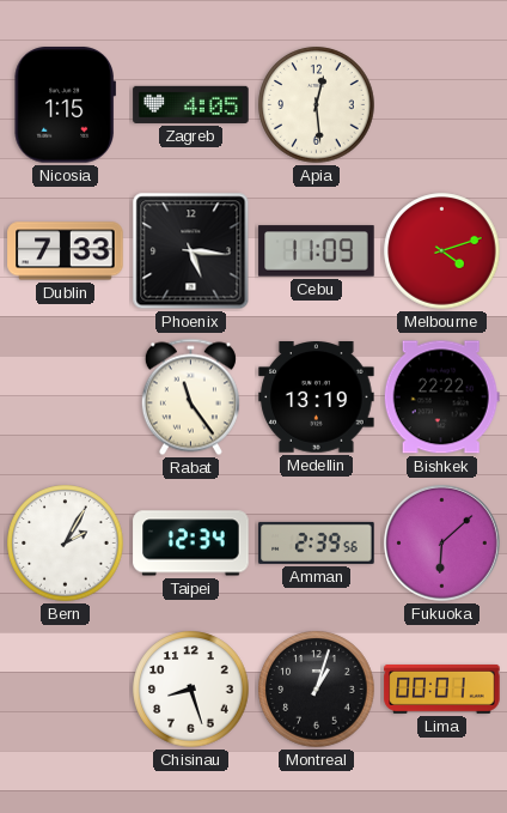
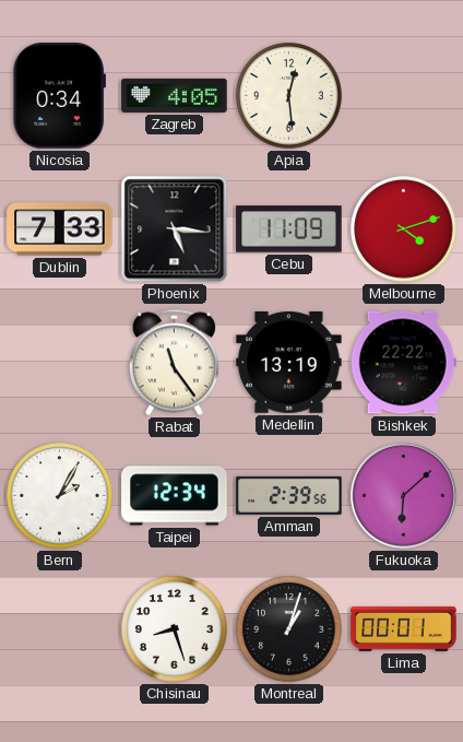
Nicosia: 1:15 -> 0:34
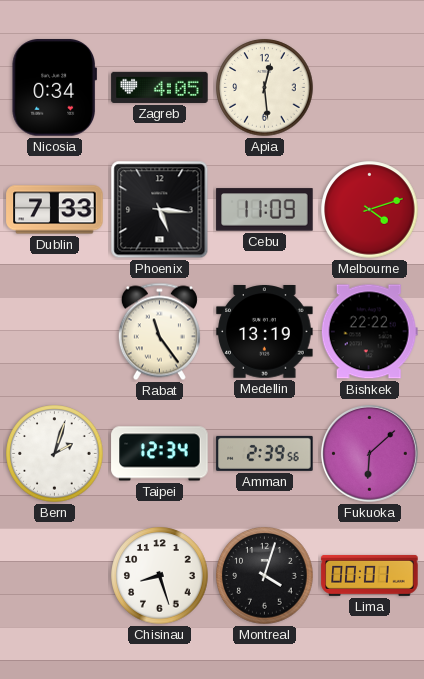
Bern: 2:05 -> 2:03
Montreal: 1:03 -> 4:03
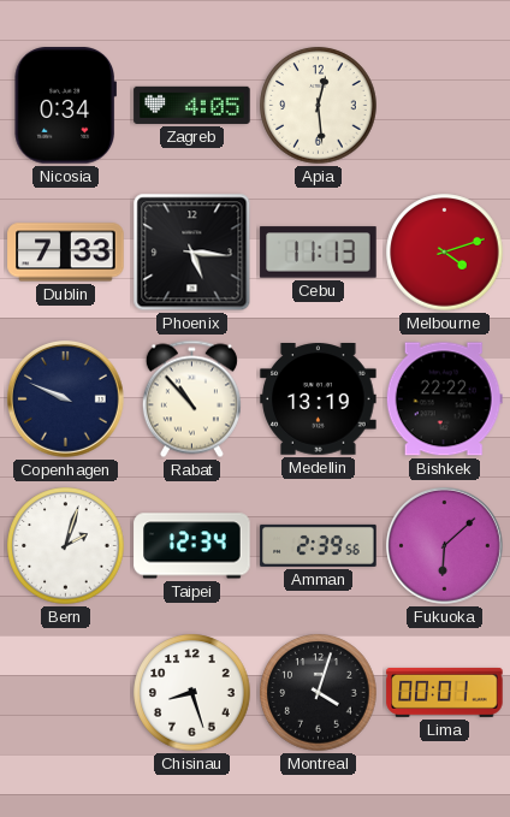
Cebu: 11:09 -> 11:13
Copenhagen: none -> 9:49
Rabat: 11:24 -> 10:53
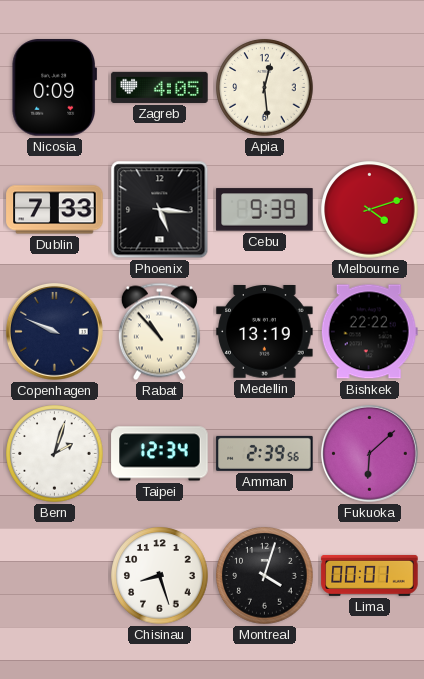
Nicosia: 0:34 -> 0:09
Cebu: 11:13 -> 9:39
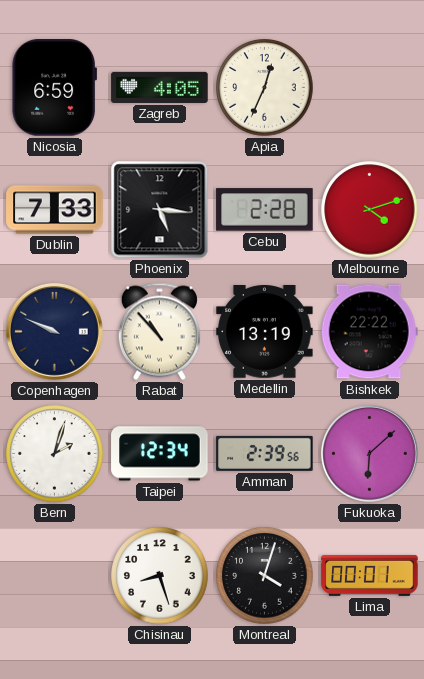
Nicosia: 0:09 -> 6:59
Apia: 12:29 -> 12:34
Cebu: 9:39 -> 2:28
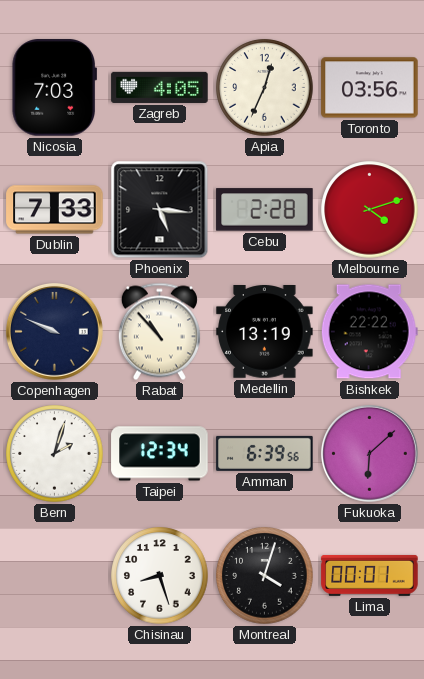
Nicosia: 6:59 -> 7:03
Toronto: none -> 03:56
Amman: 2:39 -> 6:39
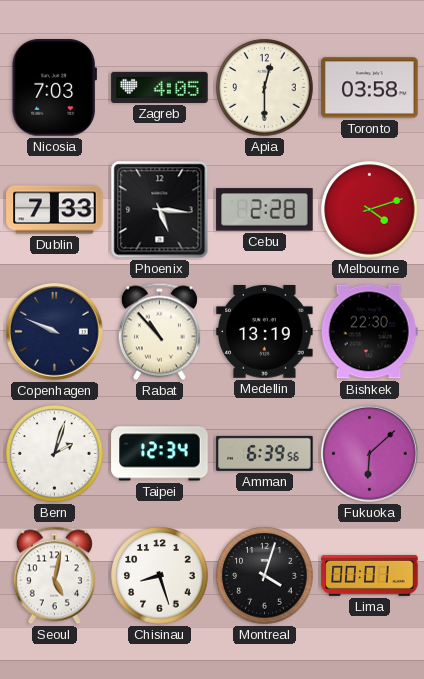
Apia: 12:34 -> 12:30
Toronto: 03:56 -> 03:58
Bishkek: 22:22 -> 22:30
Seoul: none -> 5:02
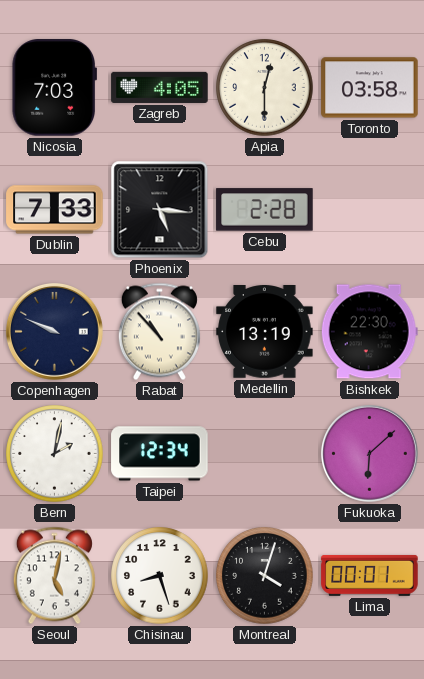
Melbourne: 4:12 -> none
Bern: 2:03 -> 2:02
Amman: 6:39 -> none
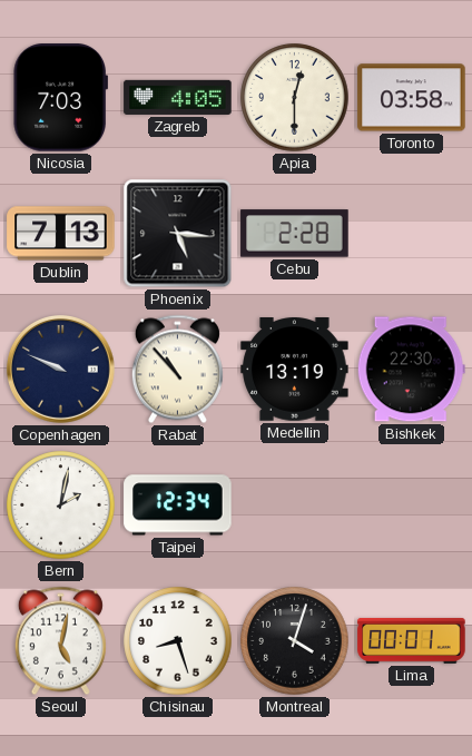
Dublin: 7:33 -> 7:13
Fukuoka: 6:08 -> none
